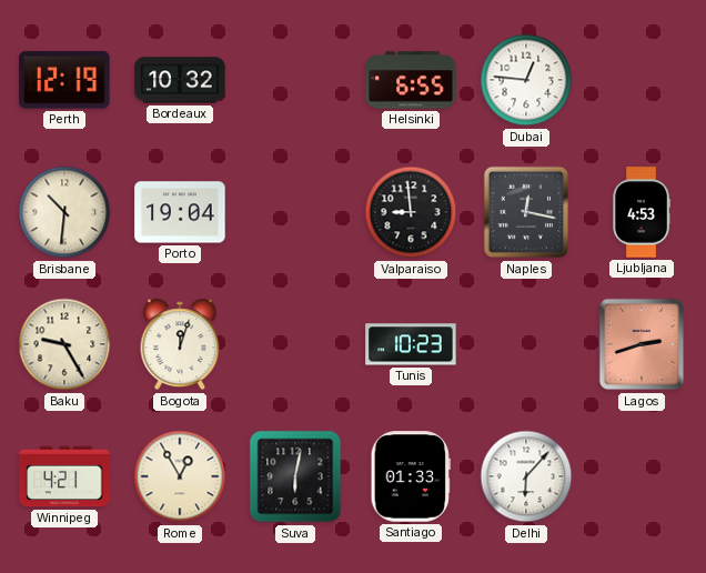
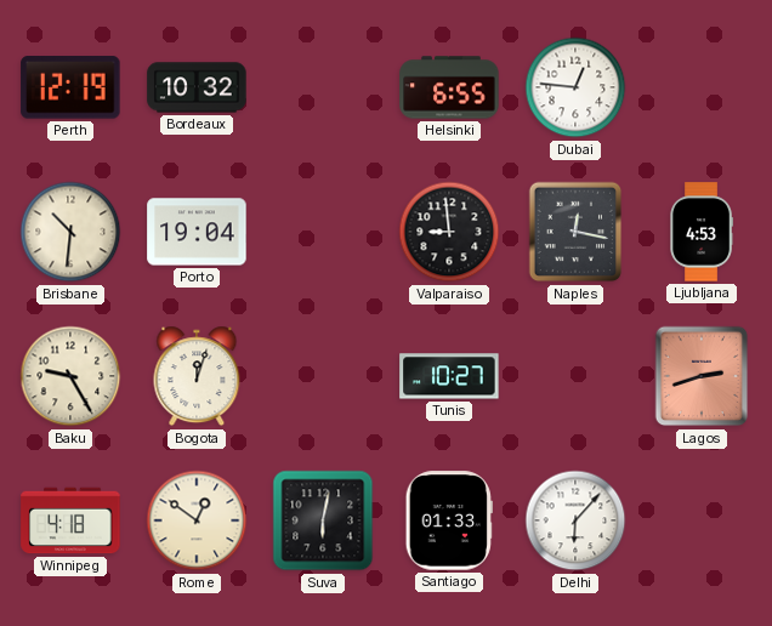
Tunis: 10:23 -> 10:27
Winnipeg: 4:21 -> 4:18
Rome: 12:55 -> 12:51
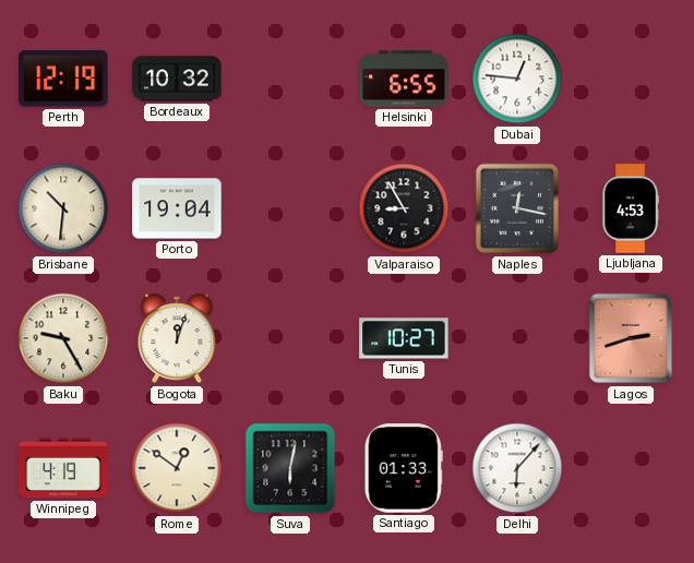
Valparaiso: 8:59 -> 8:55
Winnipeg: 4:18 -> 4:19
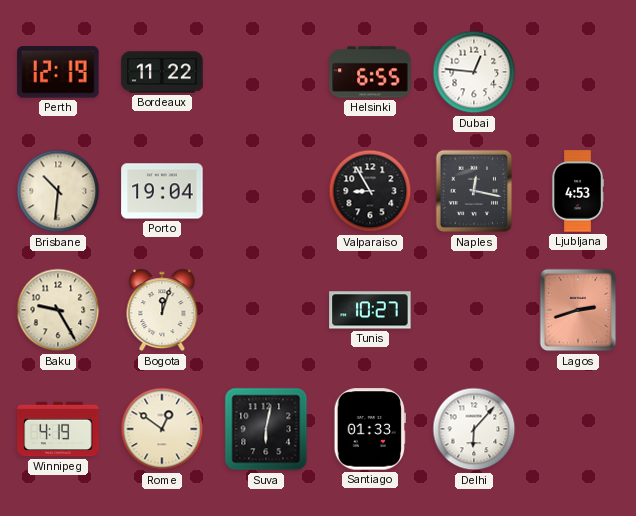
Bordeaux: 10:32 -> 11:22
